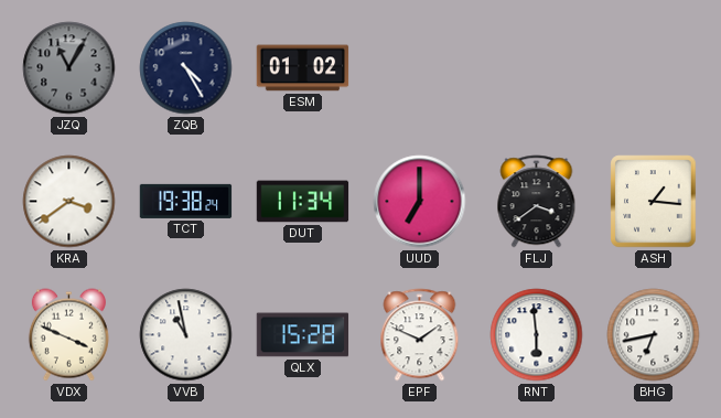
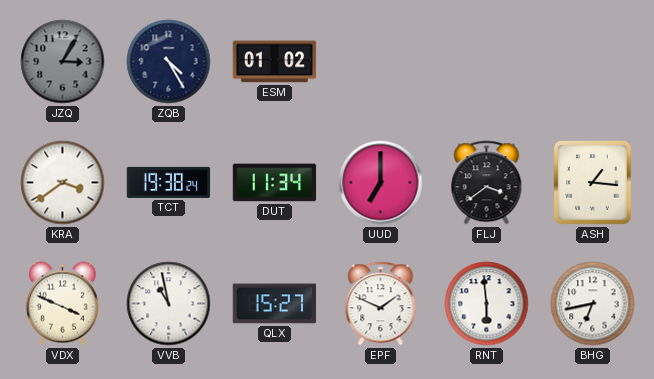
JZQ: 11:05 -> 3:05
QLX: 15:28 -> 15:27
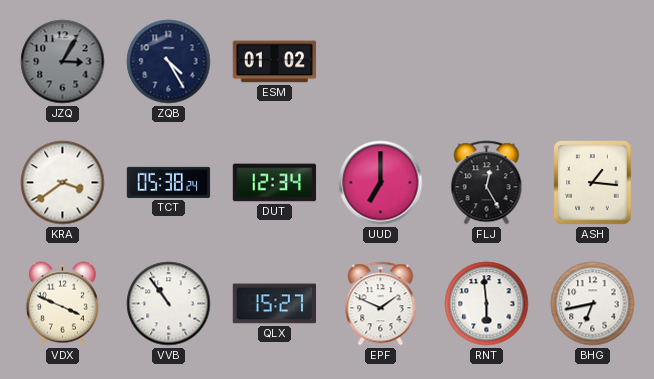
TCT: 19:38 -> 05:38
DUT: 11:34 -> 12:34
FLJ: 3:39 -> 12:25
VVB: 10:58 -> 10:54
